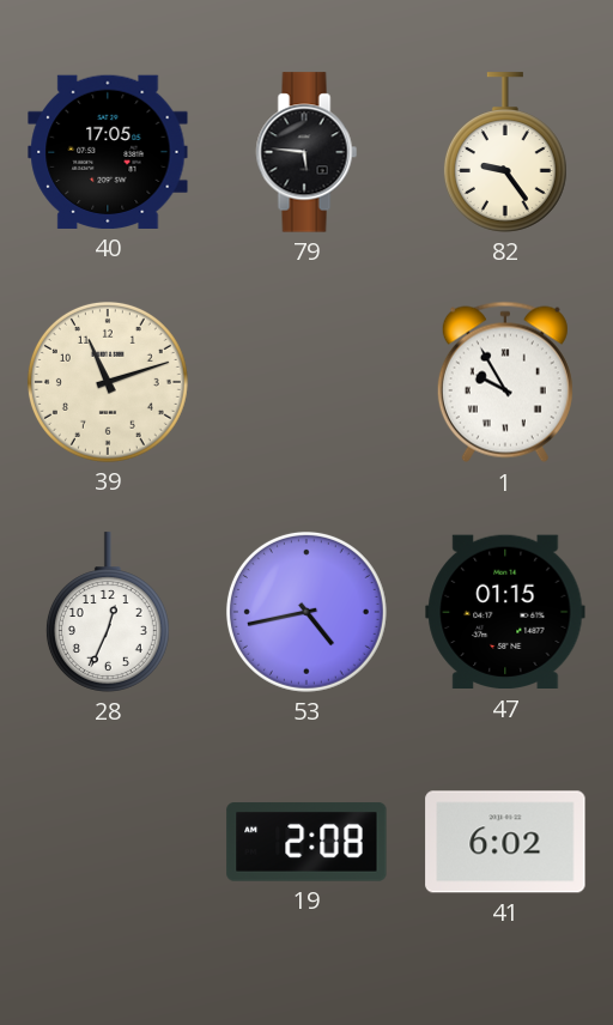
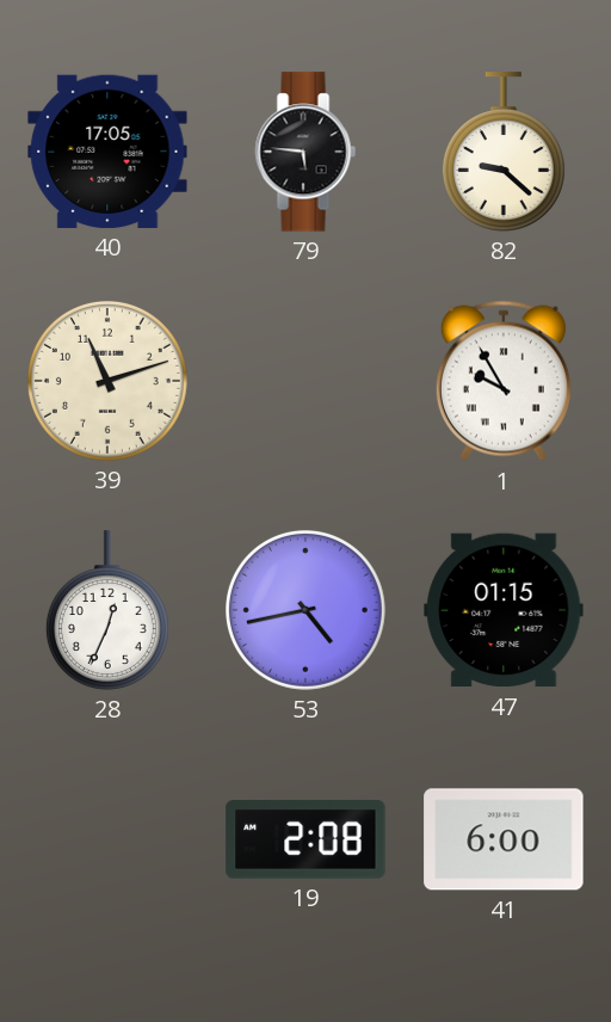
82: 9:24 -> 9:22
41: 6:02 -> 6:00
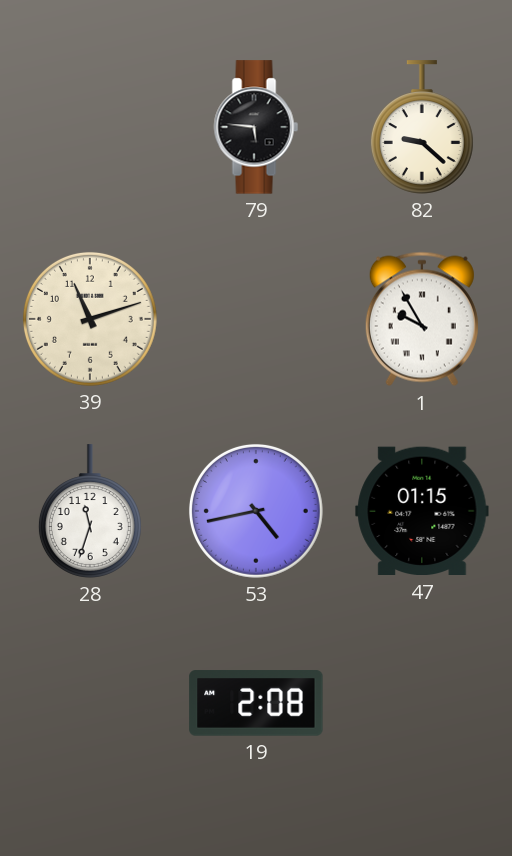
40: 17:05 -> none
28: 12:34 -> 11:33
41: 6:00 -> none
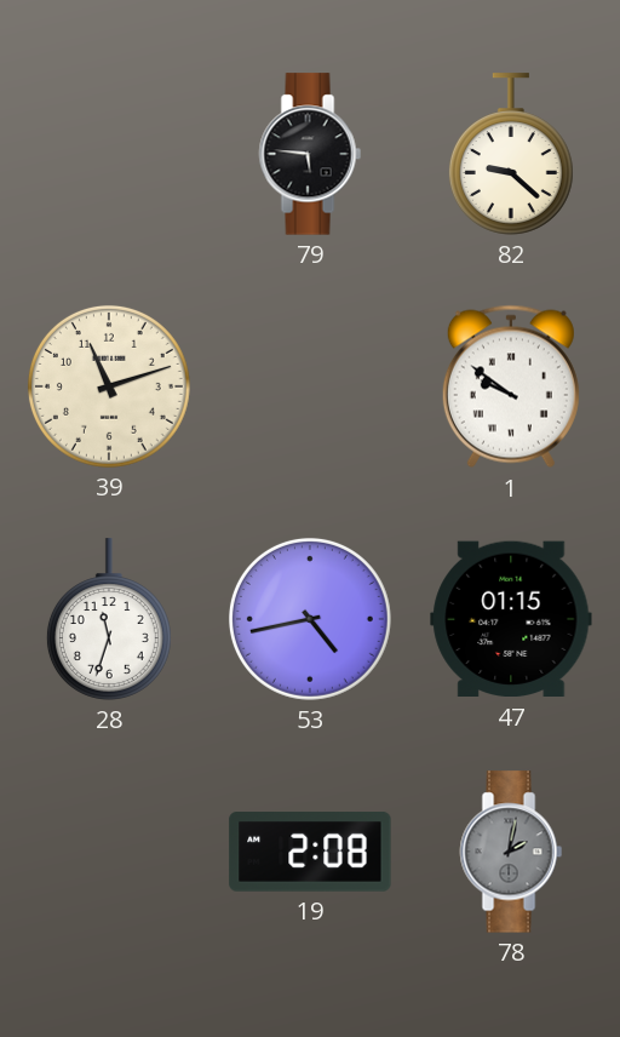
1: 9:55 -> 9:51
78: none -> 2:02
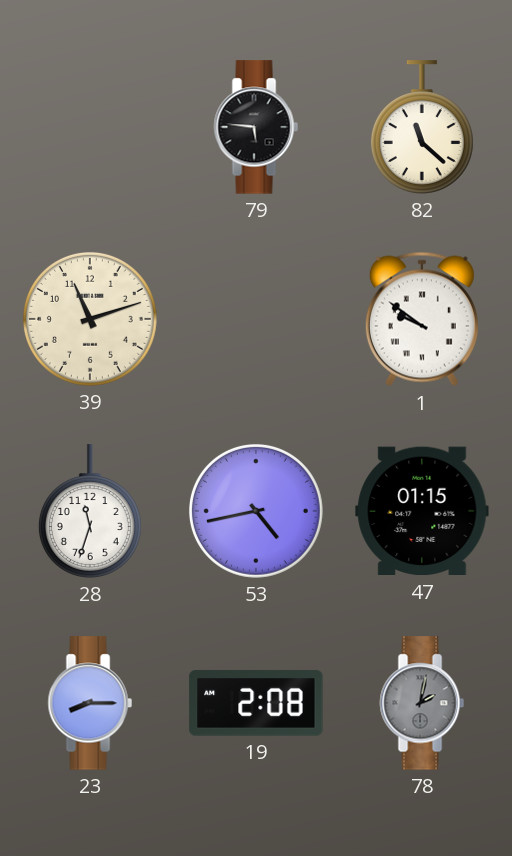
82: 9:22 -> 11:22
23: none -> 8:15
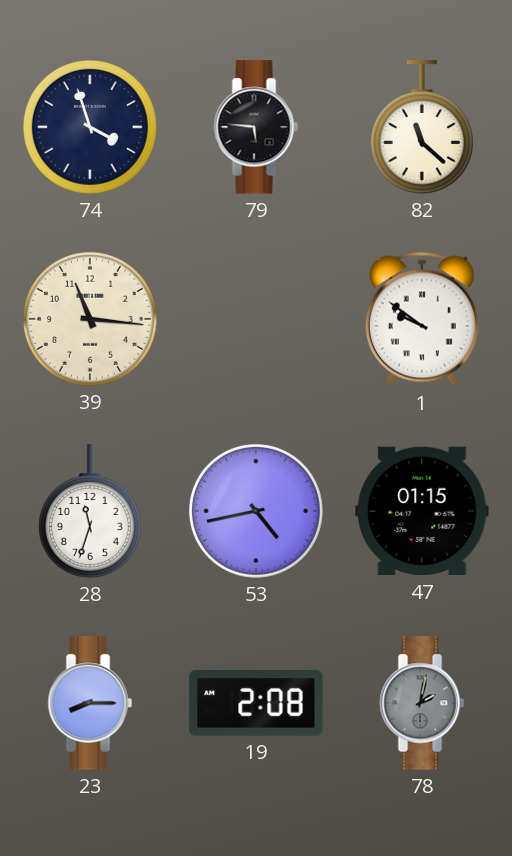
74: none -> 3:57
39: 11:12 -> 11:16
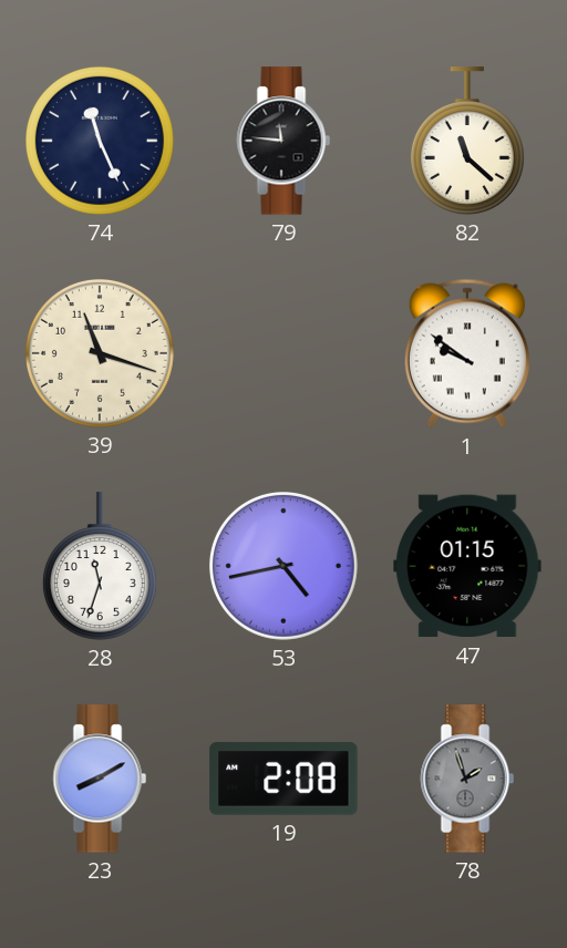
74: 3:57 -> 11:26
79: 5:46 -> 11:46
39: 11:16 -> 11:18
23: 8:15 -> 8:10
78: 2:02 -> 1:57
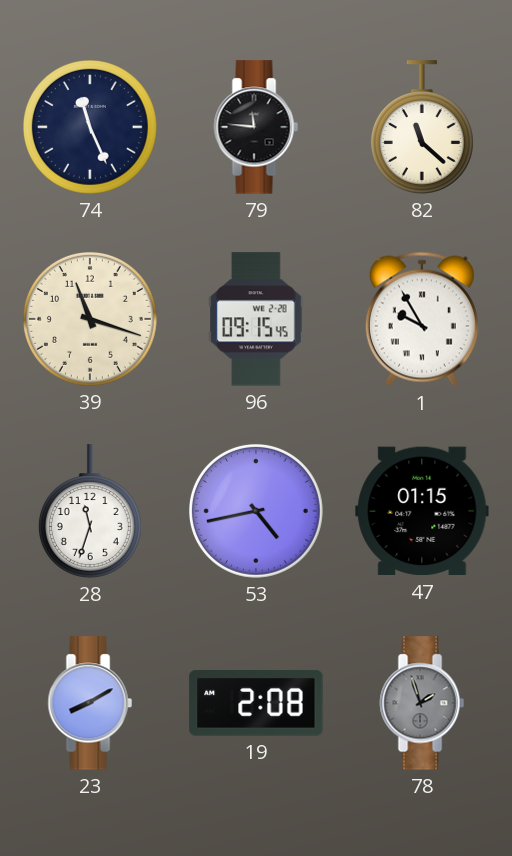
96: none -> 09:15
1: 9:51 -> 9:55
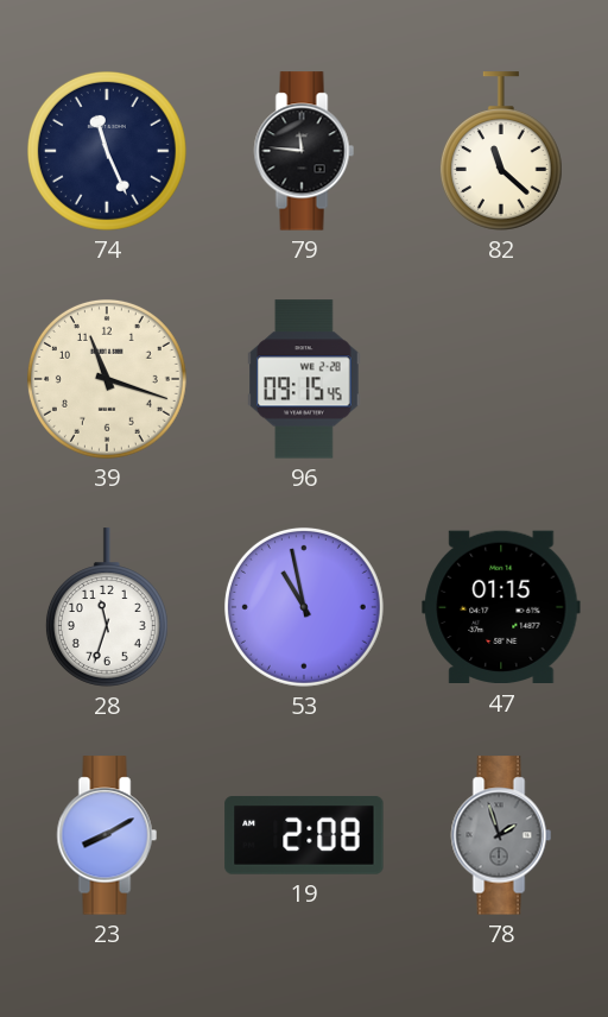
1: 9:55 -> none
53: 4:43 -> 10:58
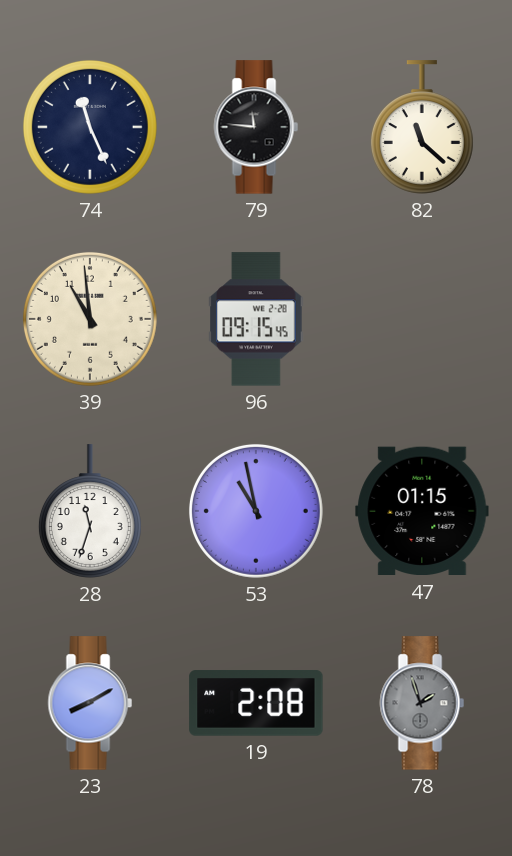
39: 11:18 -> 10:59
